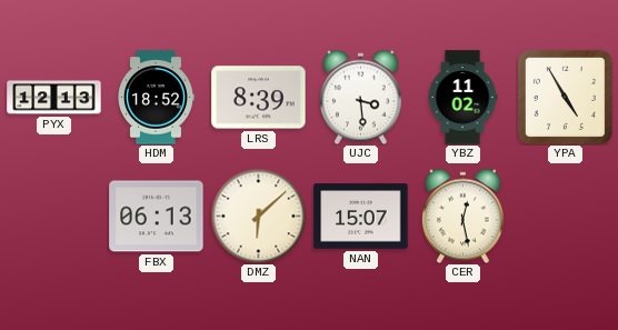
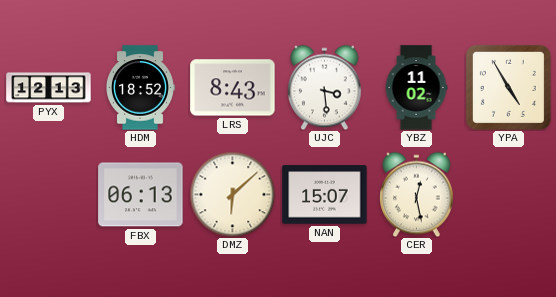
LRS: 8:39 -> 8:43
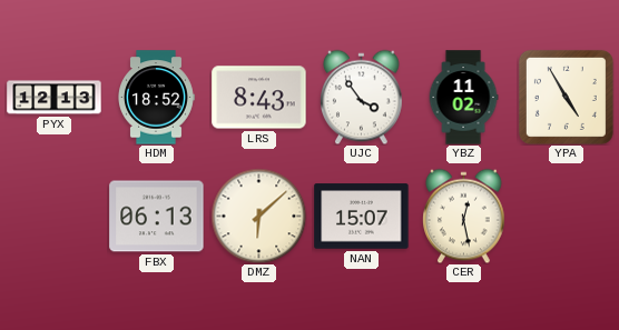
UJC: 3:29 -> 3:54
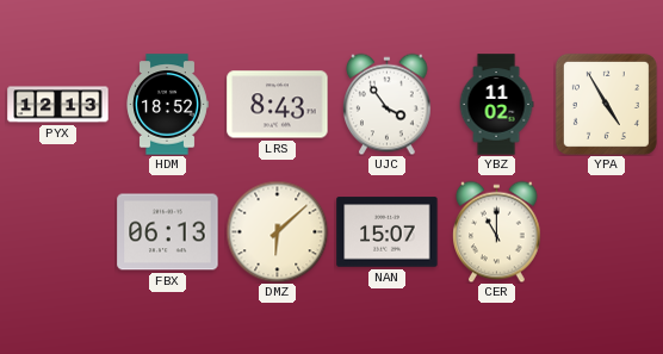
CER: 12:28 -> 11:00
